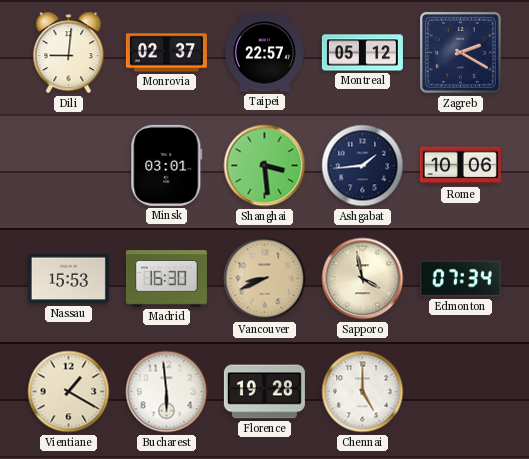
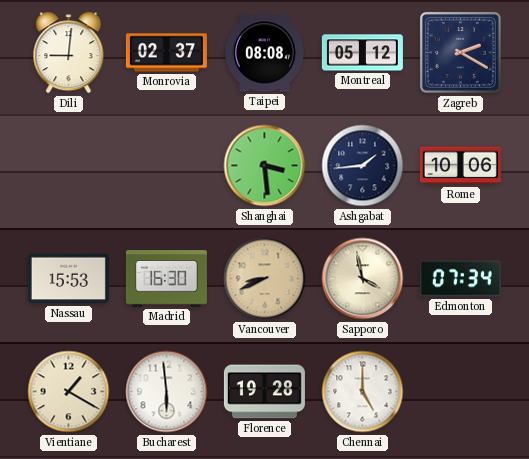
Taipei: 22:57 -> 08:08
Minsk: 03:01 -> none
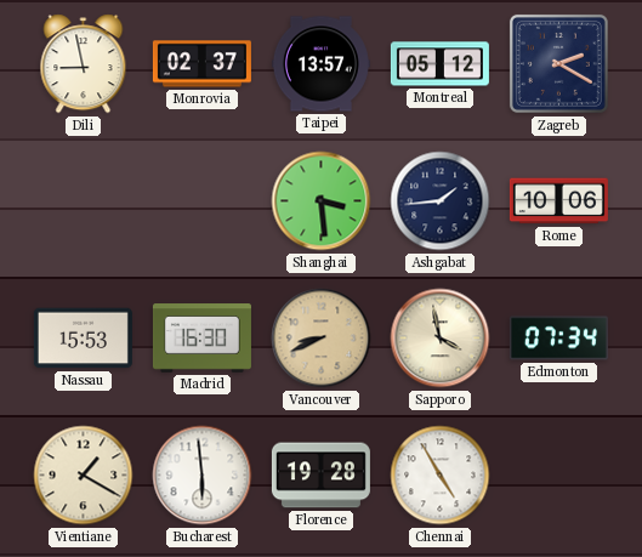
Dili: 9:01 -> 8:58
Taipei: 08:08 -> 13:57
Chennai: 5:00 -> 4:55
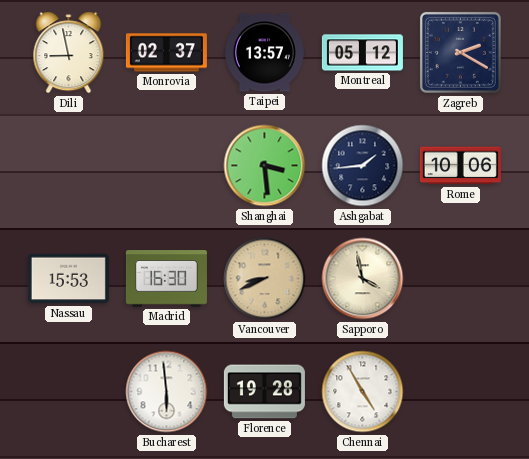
Edmonton: 07:34 -> none
Vientiane: 1:20 -> none
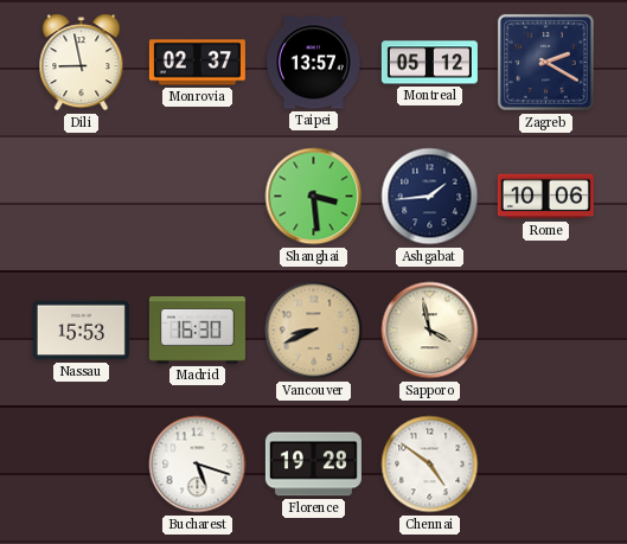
Bucharest: 5:59 -> 5:18
Chennai: 4:55 -> 4:51
